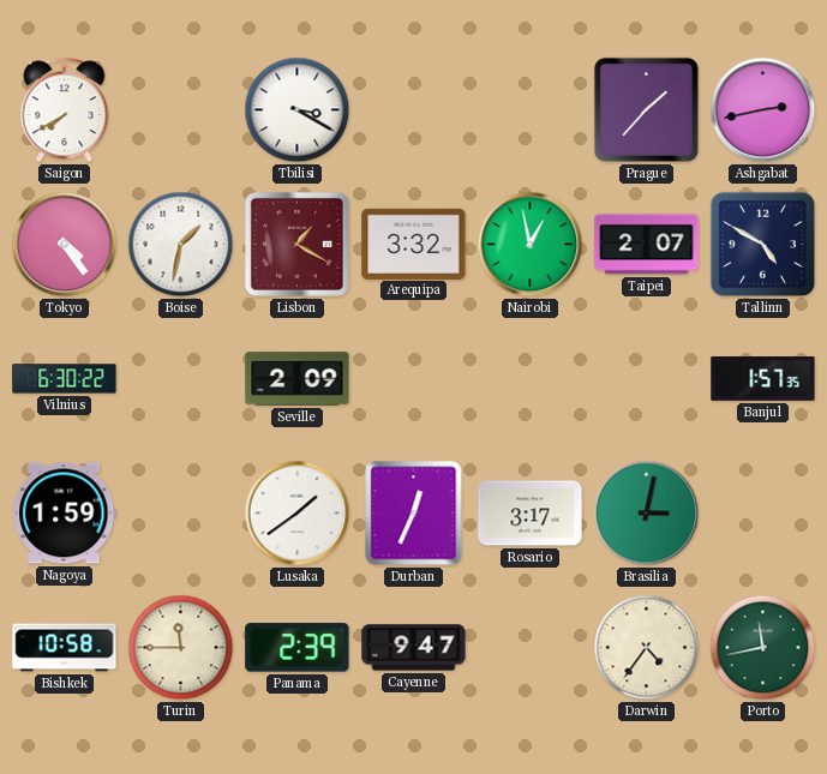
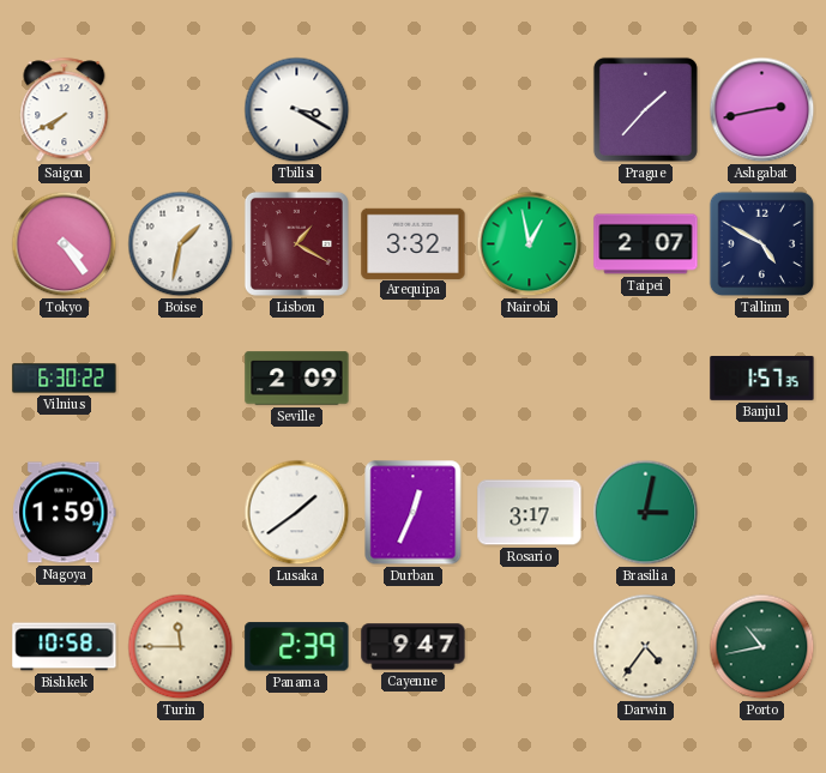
Porto: 11:43 -> 10:43
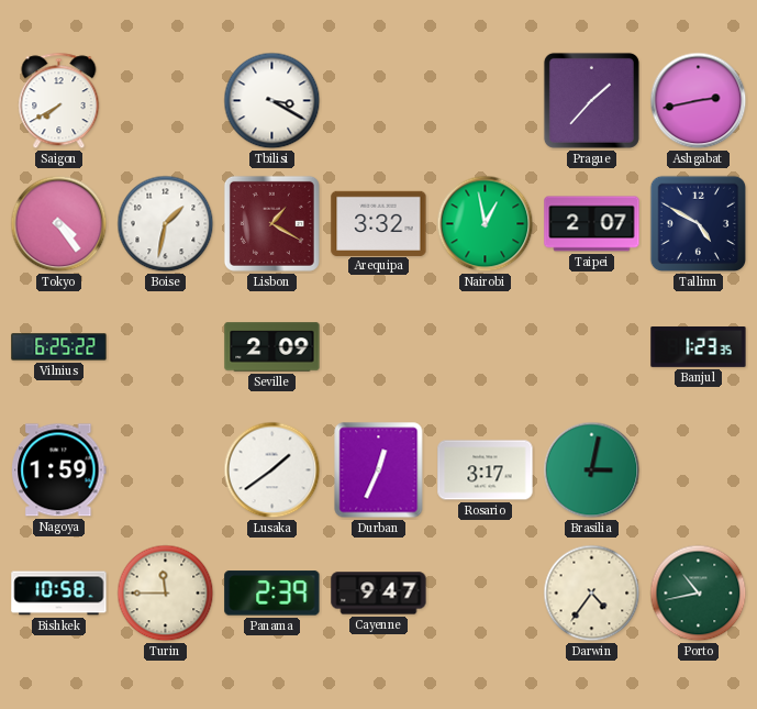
Vilnius: 6:30 -> 6:25
Banjul: 1:57 -> 1:23
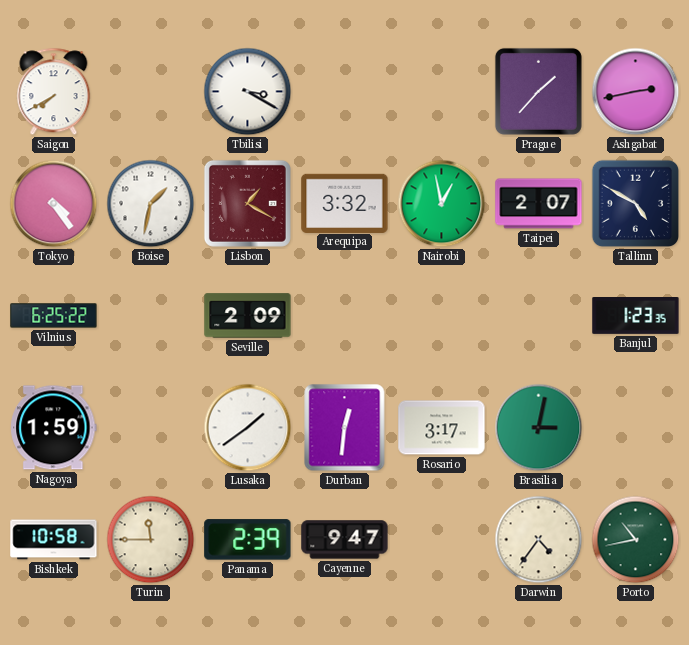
Durban: 12:34 -> 12:31
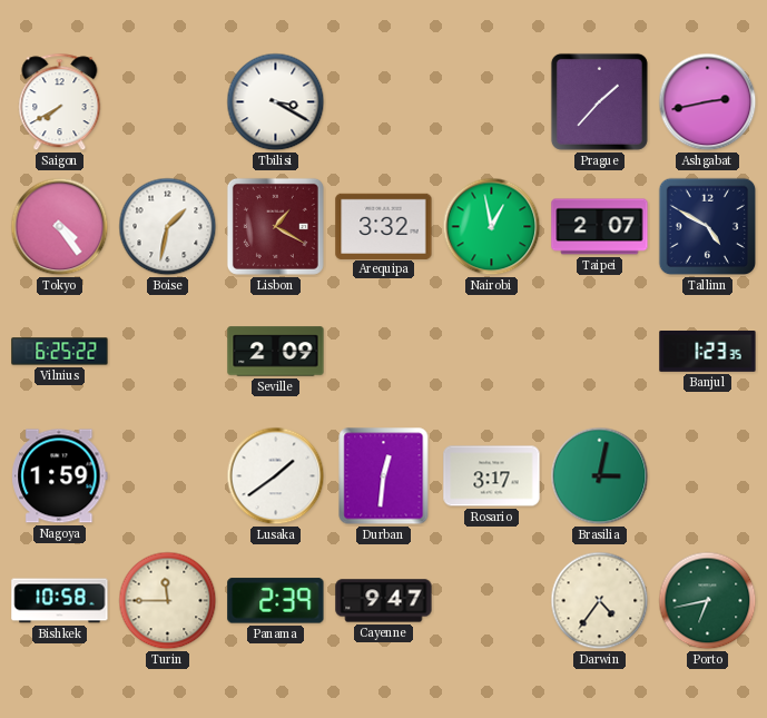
Porto: 10:43 -> 6:43
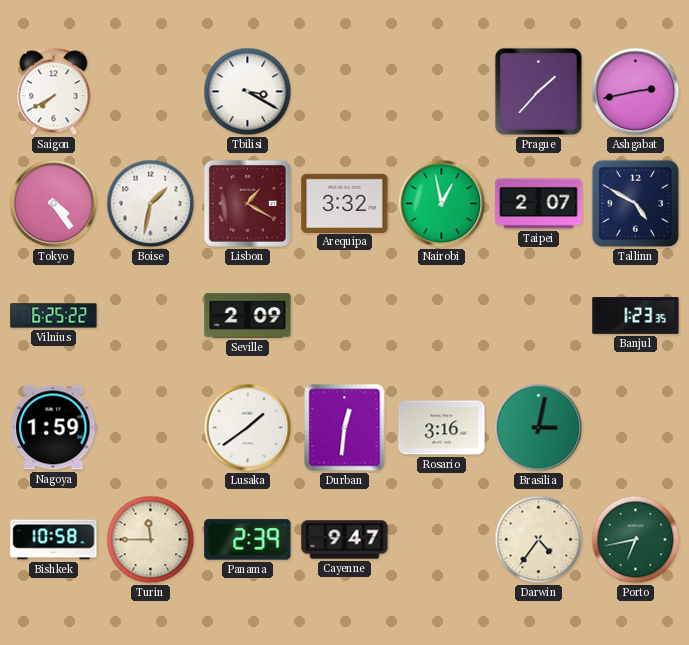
Rosario: 3:17 -> 3:16
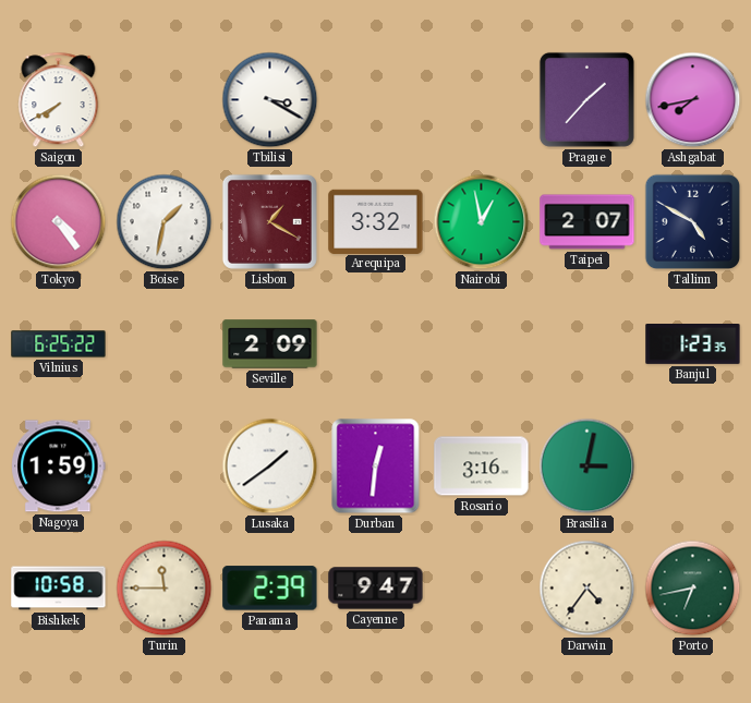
Ashgabat: 2:43 -> 7:43
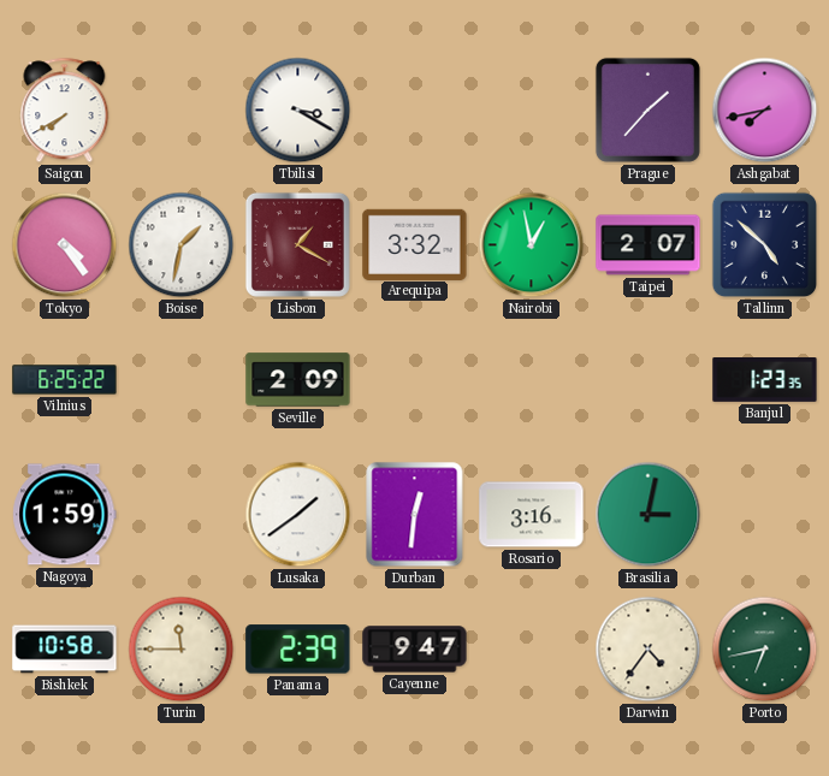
Tallinn: 4:50 -> 4:52
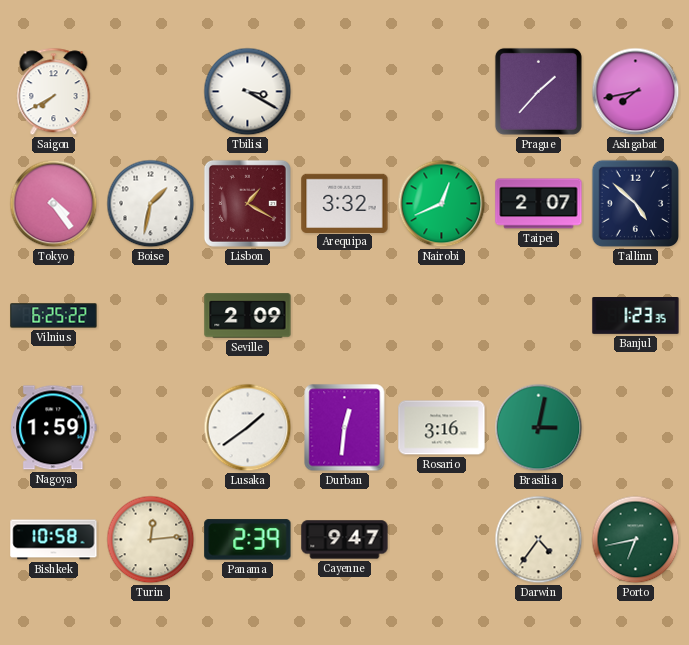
Nairobi: 12:58 -> 12:41
Turin: 11:45 -> 12:14
